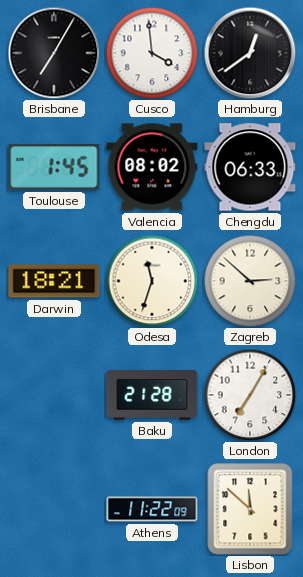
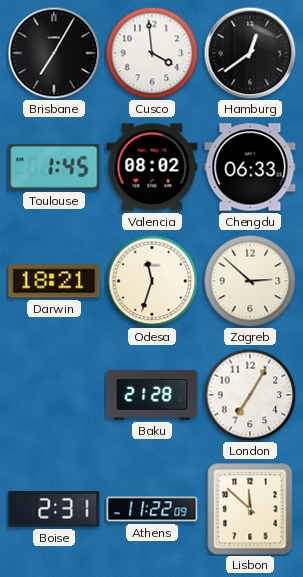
Boise: none -> 2:31
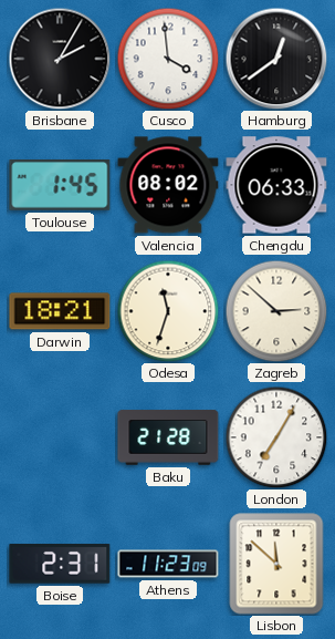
Brisbane: 7:05 -> 2:05
Athens: 11:22 -> 11:23
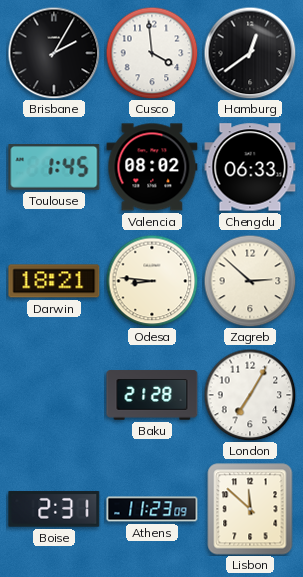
Odesa: 11:33 -> 8:46
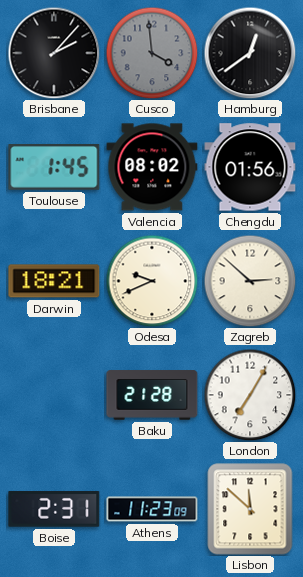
Brisbane: 2:05 -> 2:07
Cusco dial: white -> grey
Chengdu: 06:33 -> 01:56
Odesa: 8:46 -> 9:41
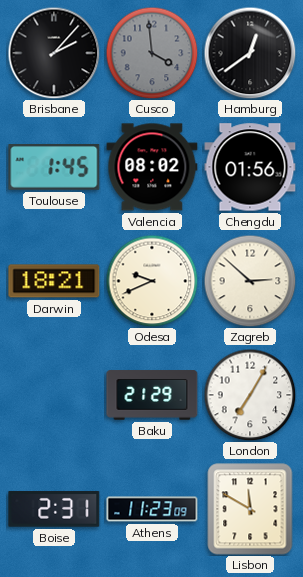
Baku: 21:28 -> 21:29
Lisbon: 11:52 -> 11:50
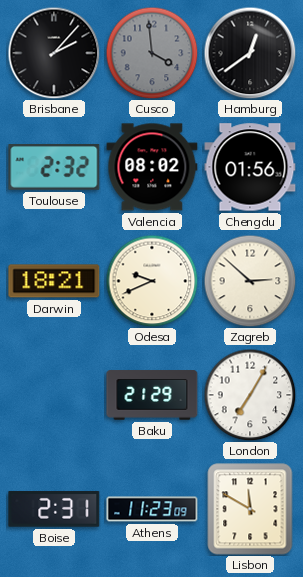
Toulouse: 1:45 -> 2:32
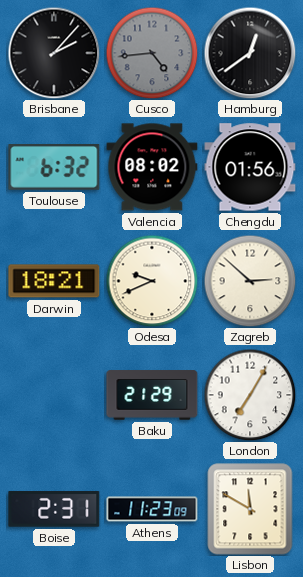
Cusco: 3:59 -> 4:44
Toulouse: 2:32 -> 6:32
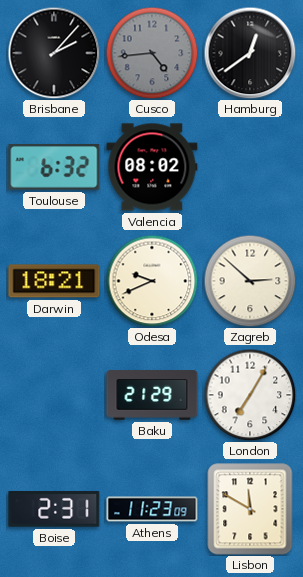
Chengdu: 01:56 -> none
